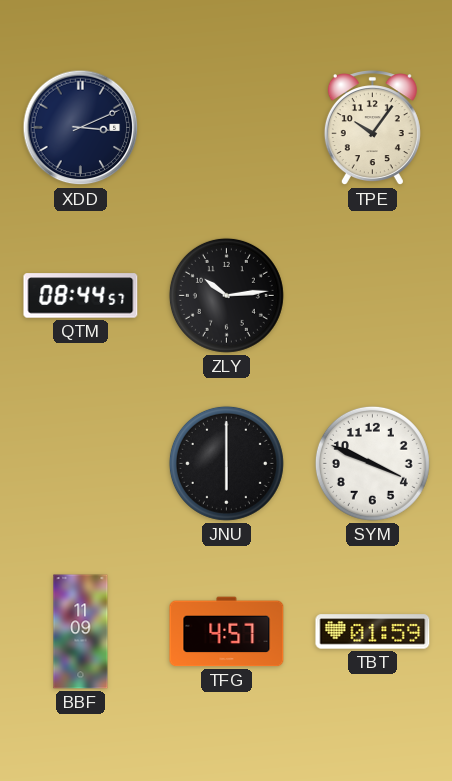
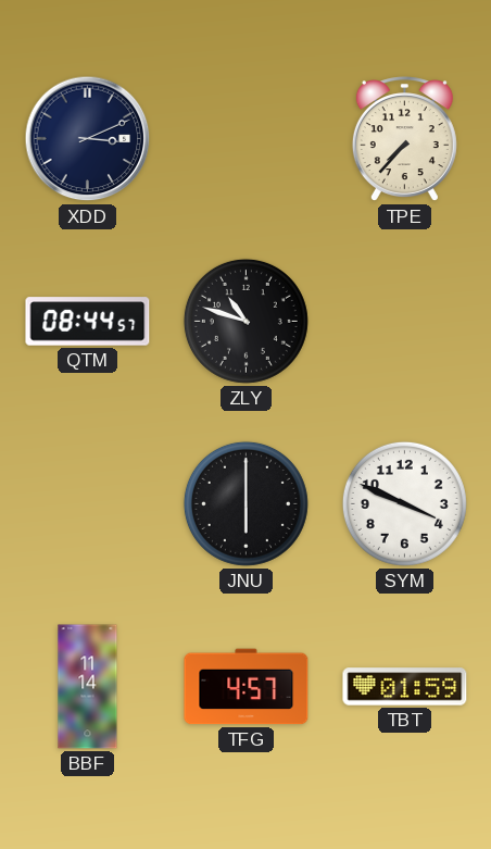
TPE: 10:06 -> 7:37
ZLY: 10:14 -> 10:48
BBF: 11:09 -> 11:14
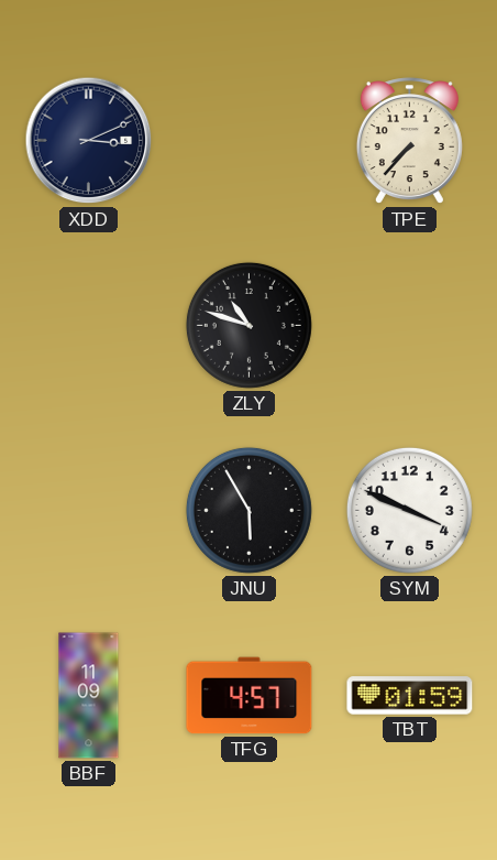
QTM: 08:44 -> none
JNU: 6:00 -> 5:55
BBF: 11:14 -> 11:09
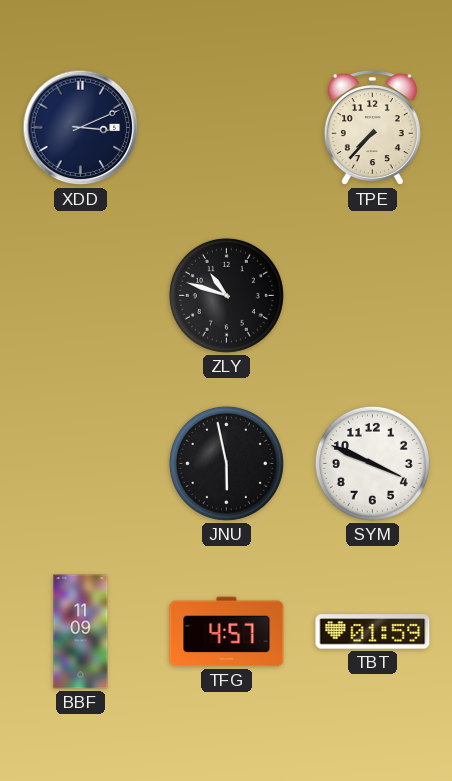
JNU: 5:55 -> 5:58
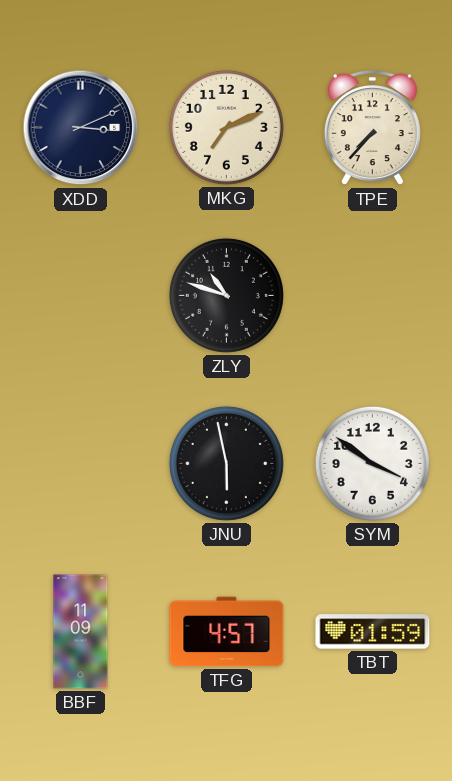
MKG: none -> 7:11
SYM: 3:49 -> 3:51
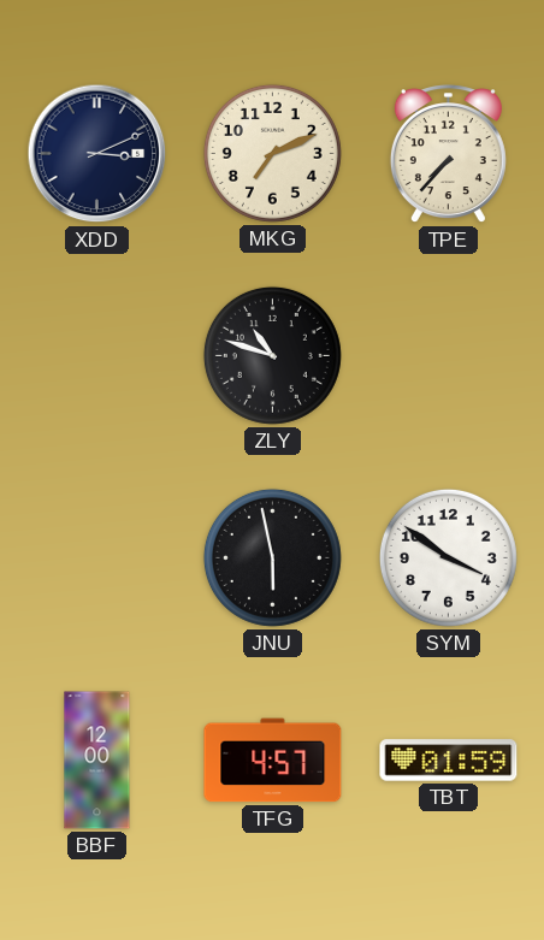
BBF: 11:09 -> 12:00
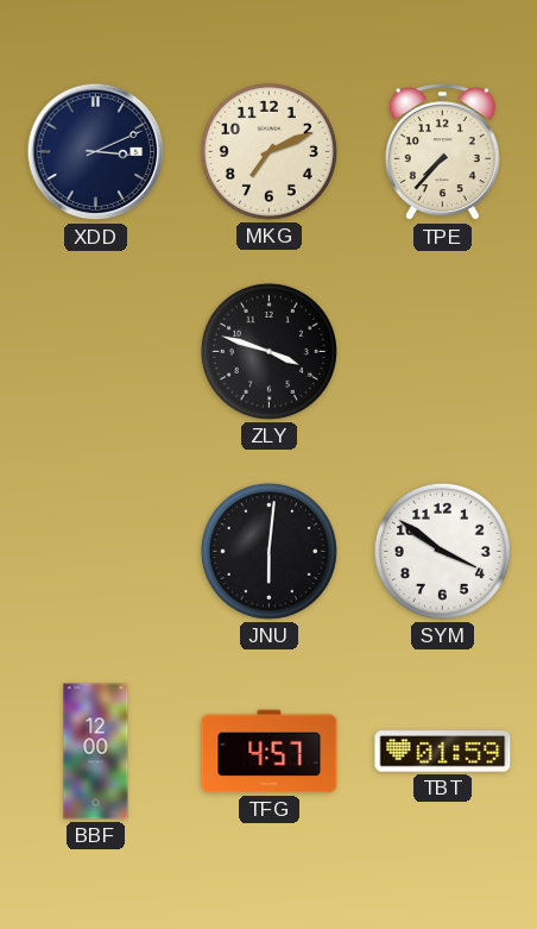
ZLY: 10:48 -> 3:48
JNU: 5:58 -> 6:01
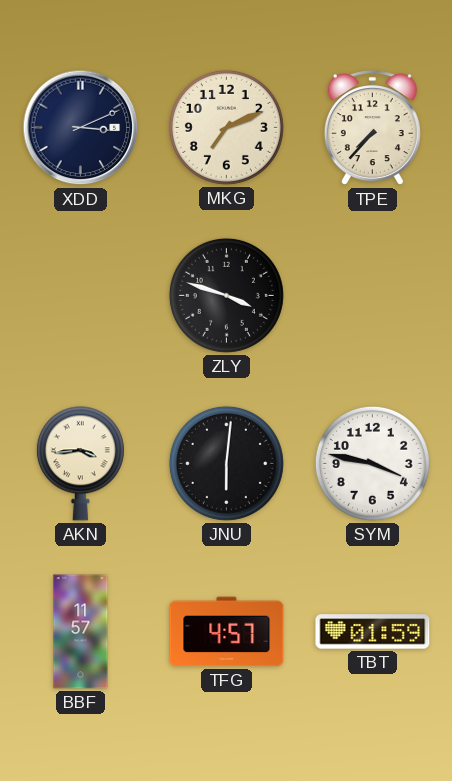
AKN: none -> 3:44
SYM: 3:51 -> 3:47
BBF: 12:00 -> 11:57
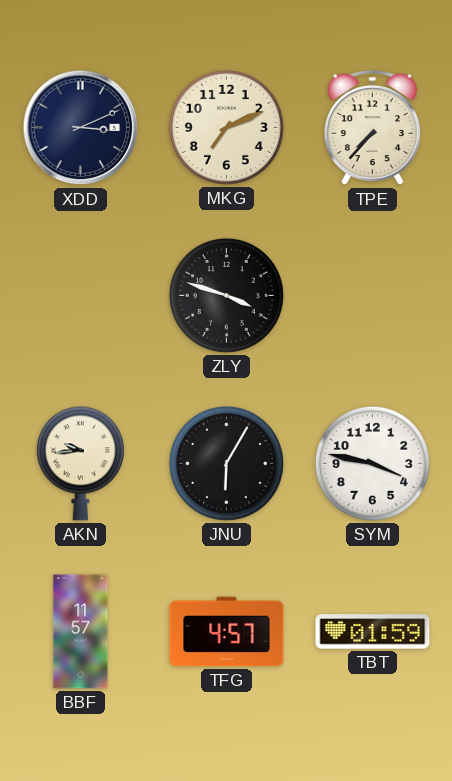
AKN: 3:44 -> 9:44
JNU: 6:01 -> 6:05
